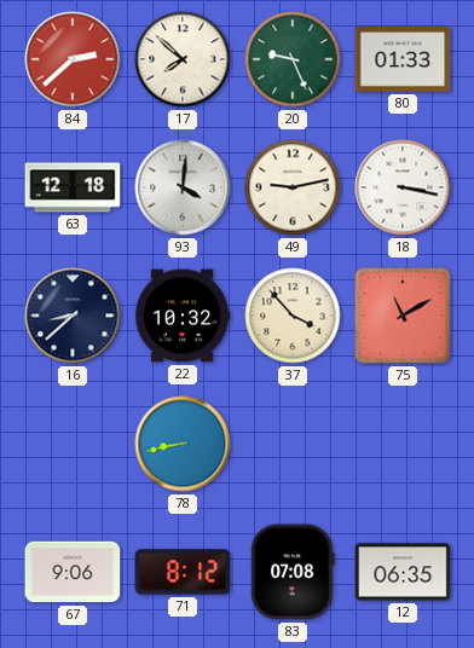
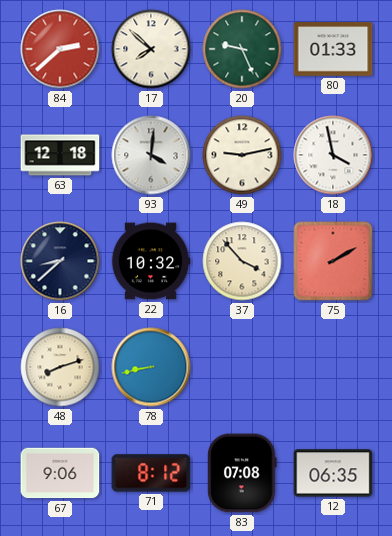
18: 3:17 -> 3:58
75: 11:10 -> 2:10
48: none -> 8:12
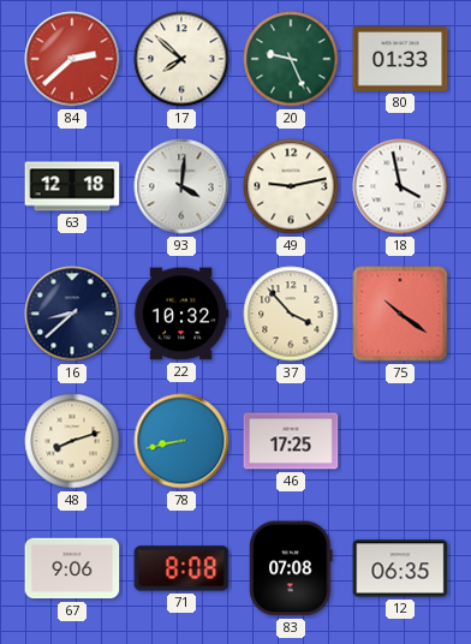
75: 2:10 -> 10:21
46: none -> 17:25
71: 8:12 -> 8:08
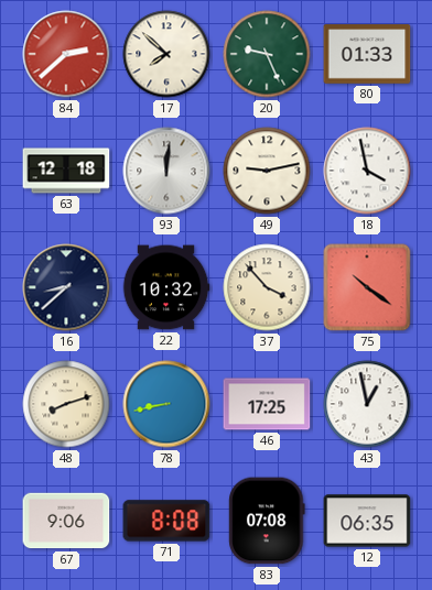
93: 4:01 -> 12:01
43: none -> 12:58
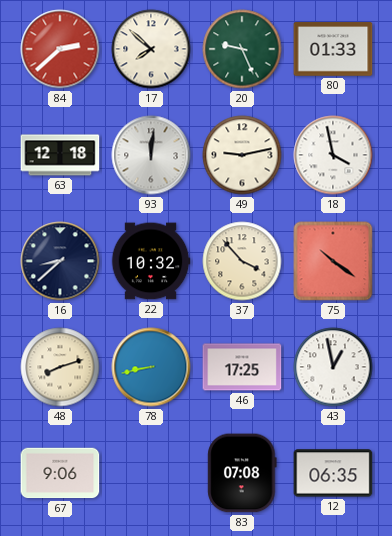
71: 8:08 -> none
